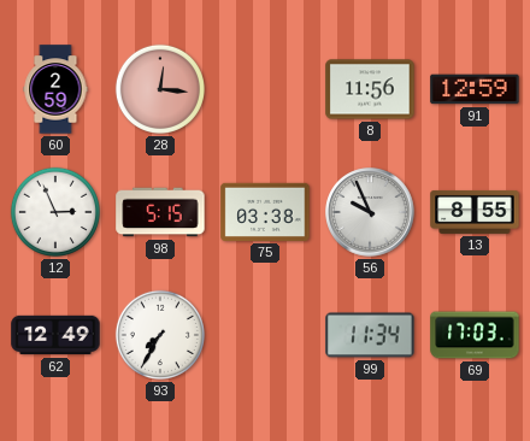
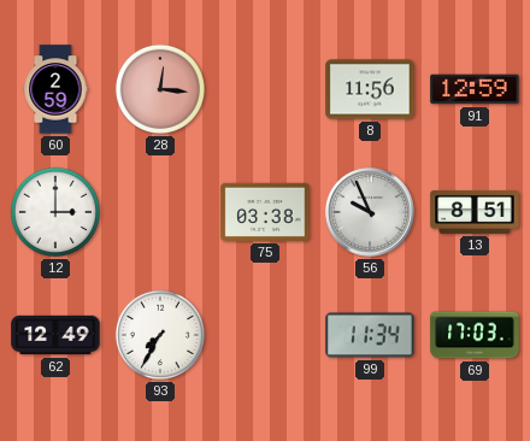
12: 2:56 -> 3:00
98: 5:15 -> none
13: 8:55 -> 8:51
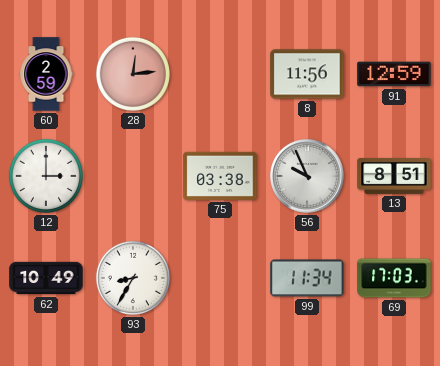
28: 12:16 -> 12:14
62: 12:49 -> 10:49
93: 7:35 -> 8:35
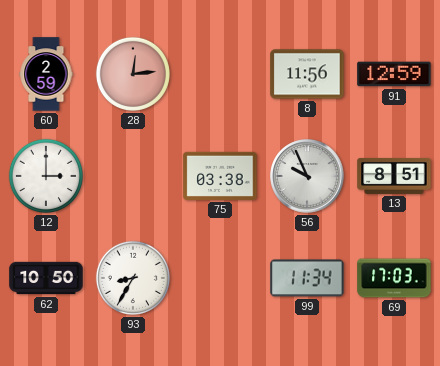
62: 10:49 -> 10:50
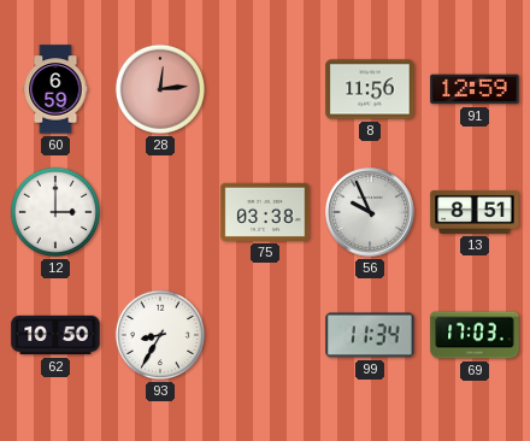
60: 2:59 -> 6:59
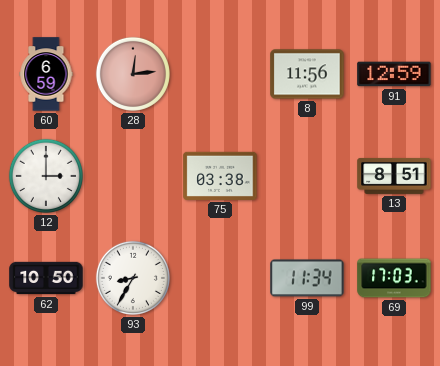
56: 9:56 -> none
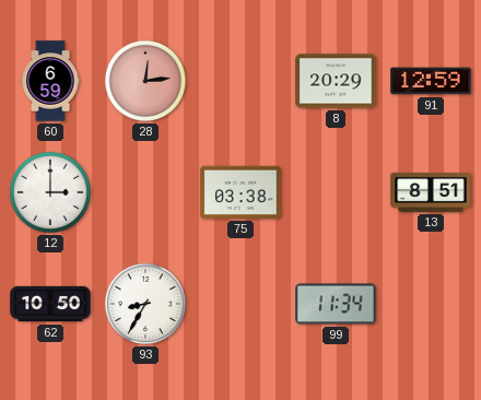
8: 11:56 -> 20:29
69: 17:03 -> none
